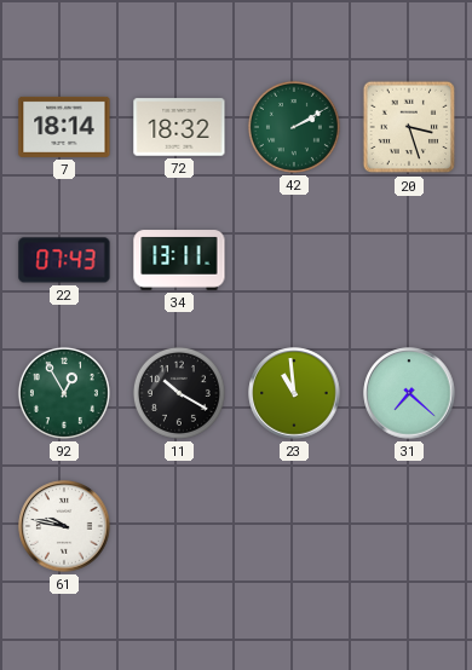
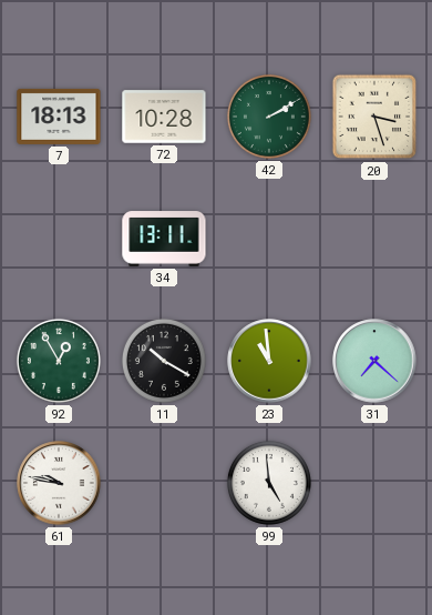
7: 18:14 -> 18:13
72: 18:32 -> 10:28
22: 07:43 -> none
99: none -> 4:59
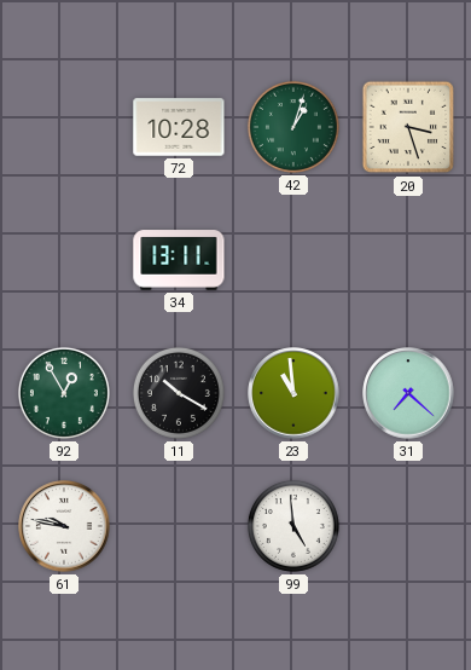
7: 18:13 -> none
42: 2:10 -> 1:03
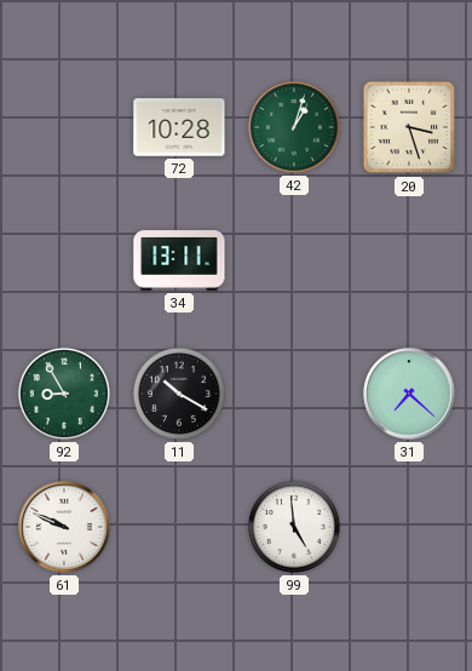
92: 12:55 -> 8:55
23: 10:59 -> none
61: 9:47 -> 9:49
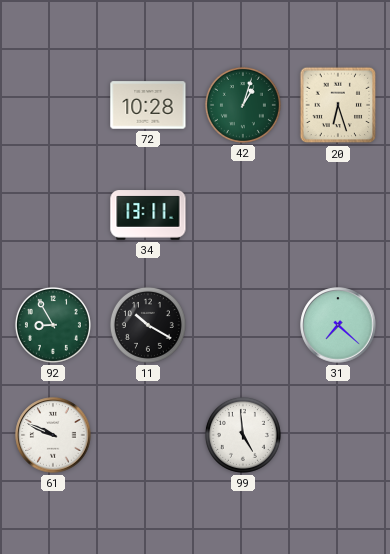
20: 3:27 -> 6:27
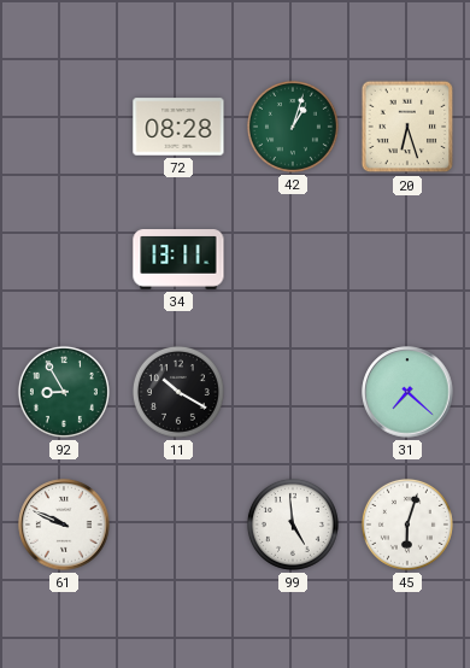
72: 10:28 -> 08:28
45: none -> 6:03
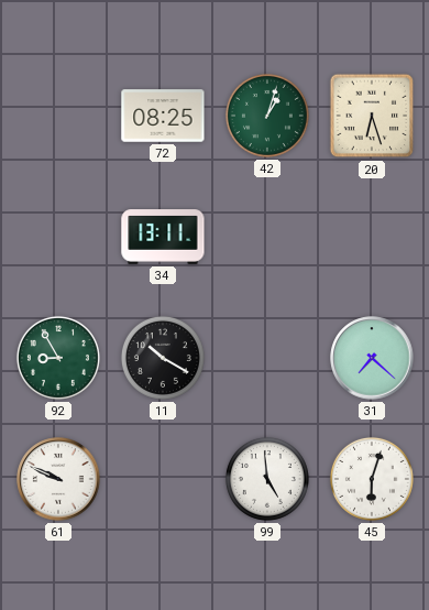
72: 08:28 -> 08:25
